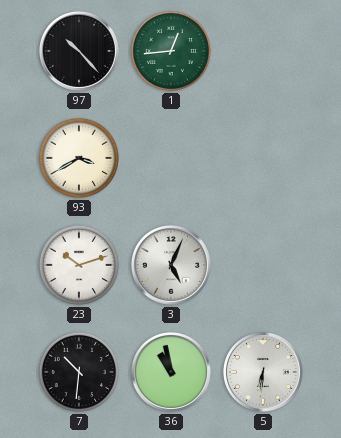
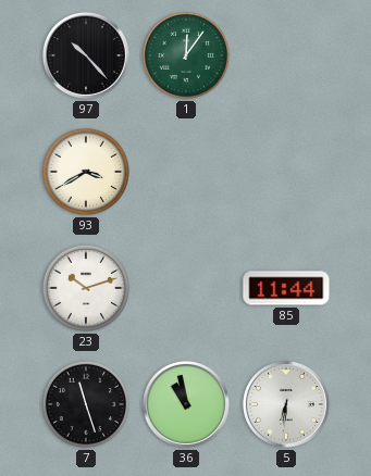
1: 12:44 -> 12:06
3: 5:04 -> none
85: none -> 11:44
7: 10:31 -> 11:27
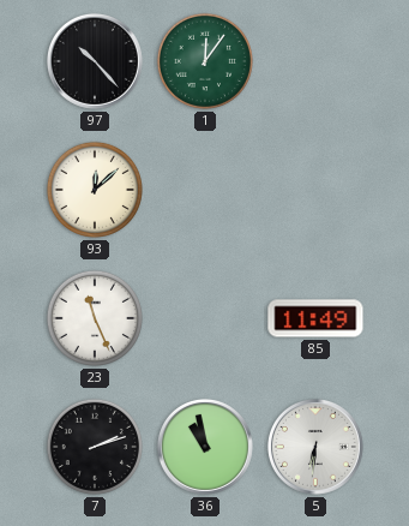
93: 3:40 -> 12:08
23: 10:12 -> 11:26
85: 11:44 -> 11:49
7: 11:27 -> 2:12
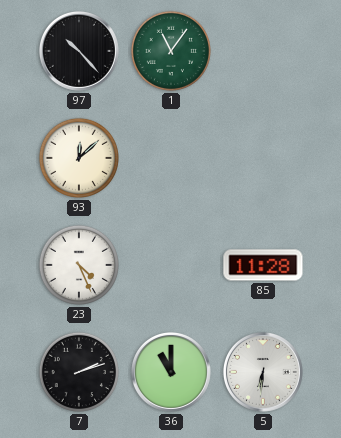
1: 12:06 -> 11:06
23: 11:26 -> 4:26
85: 11:49 -> 11:28
36: 10:58 -> 11:00
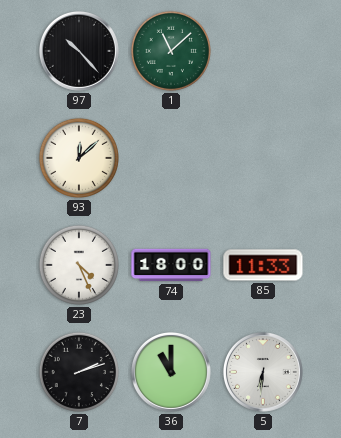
1: 11:06 -> 11:08
74: none -> 18:00
85: 11:28 -> 11:33
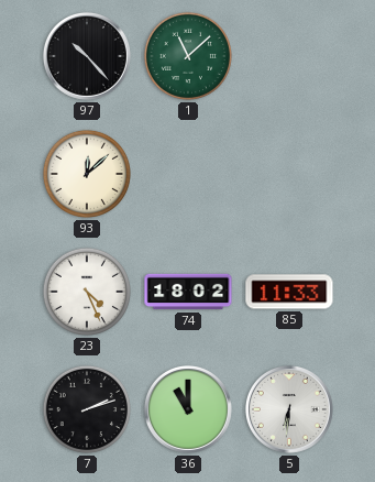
74: 18:00 -> 18:02
